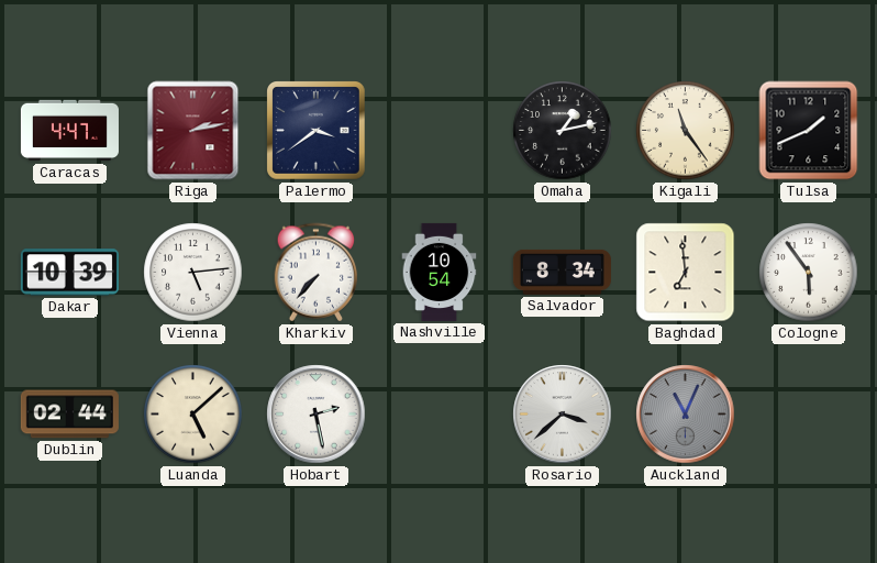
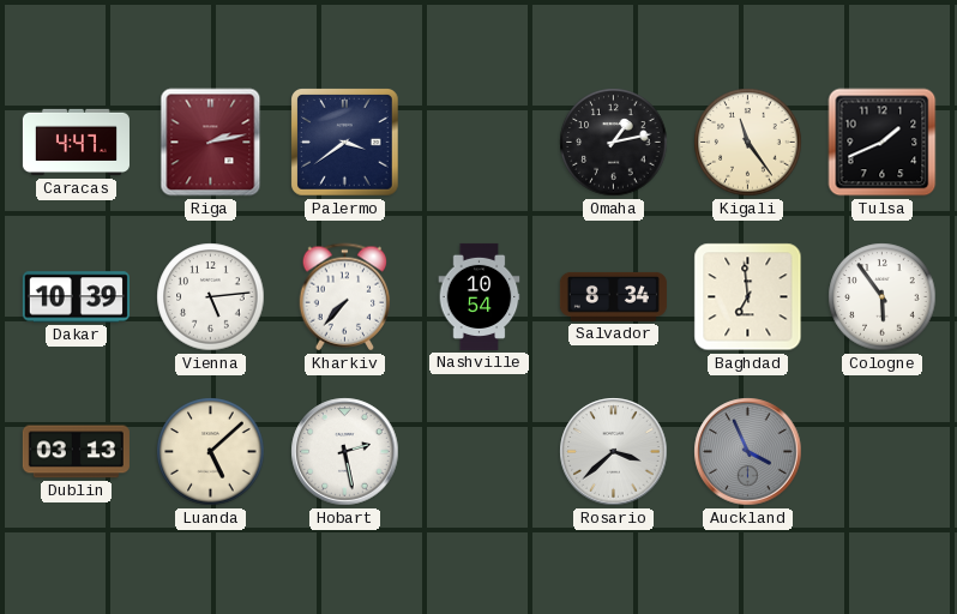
Dublin: 02:44 -> 03:13
Auckland: 11:04 -> 3:56
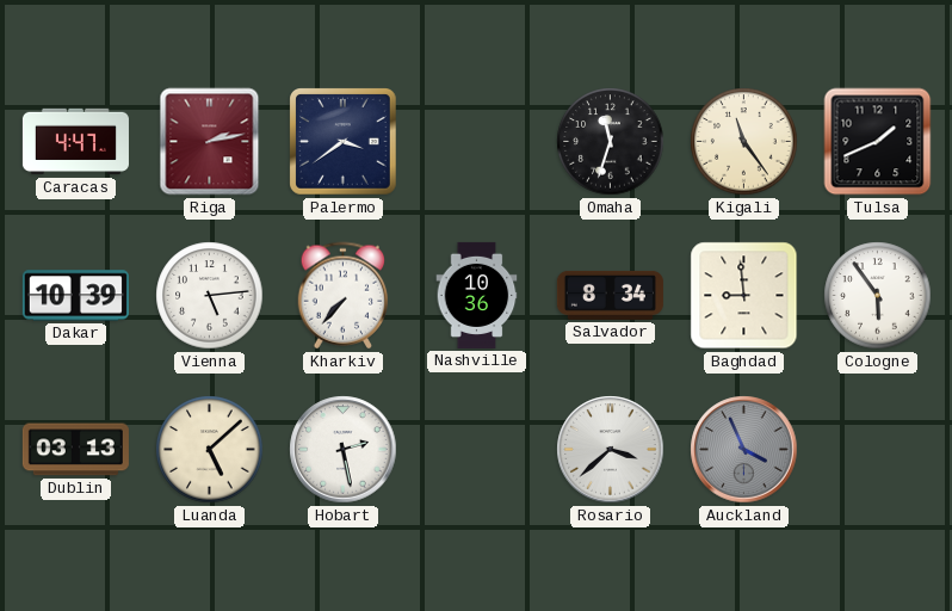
Omaha: 1:13 -> 11:33
Nashville: 10:54 -> 10:36
Baghdad: 6:59 -> 8:59
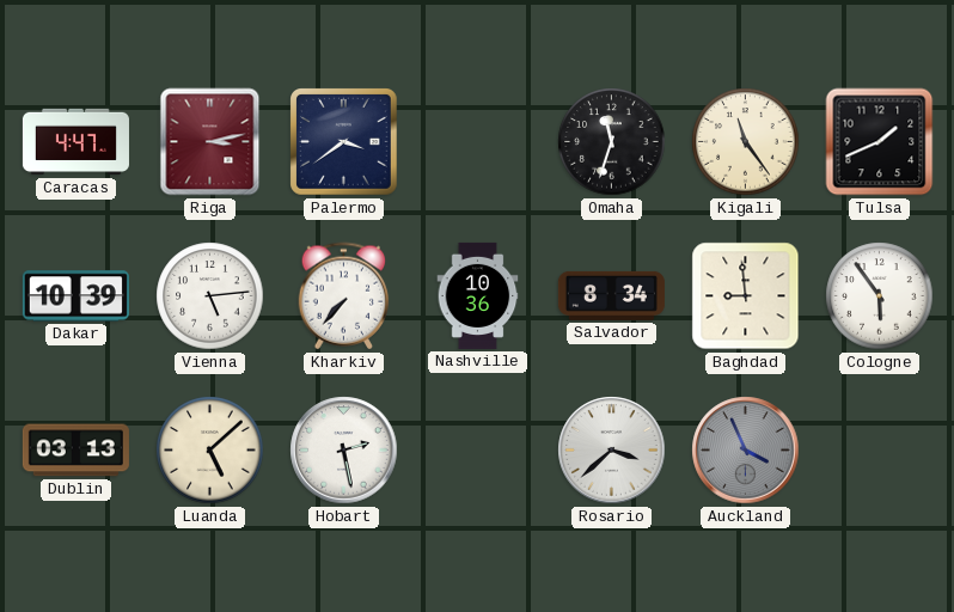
Riga: 2:13 -> 3:13
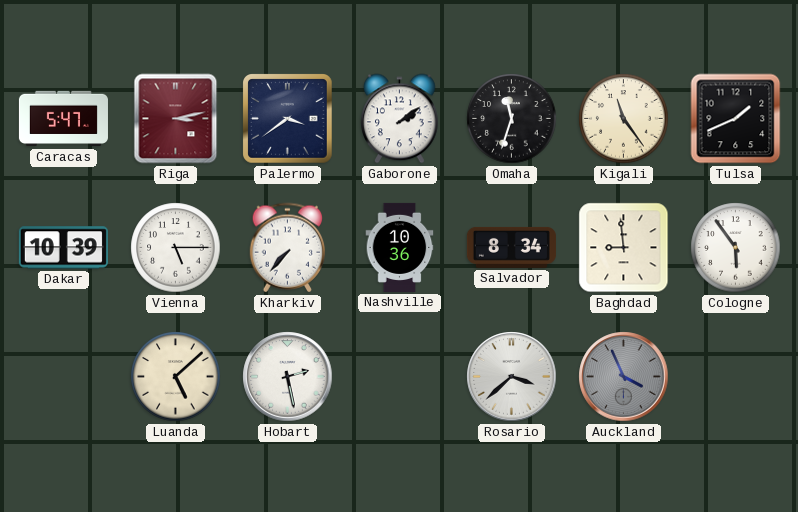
Caracas: 4:47 -> 5:47
Gaborone: none -> 2:09
Vienna: 5:14 -> 5:15
Dublin: 03:13 -> none
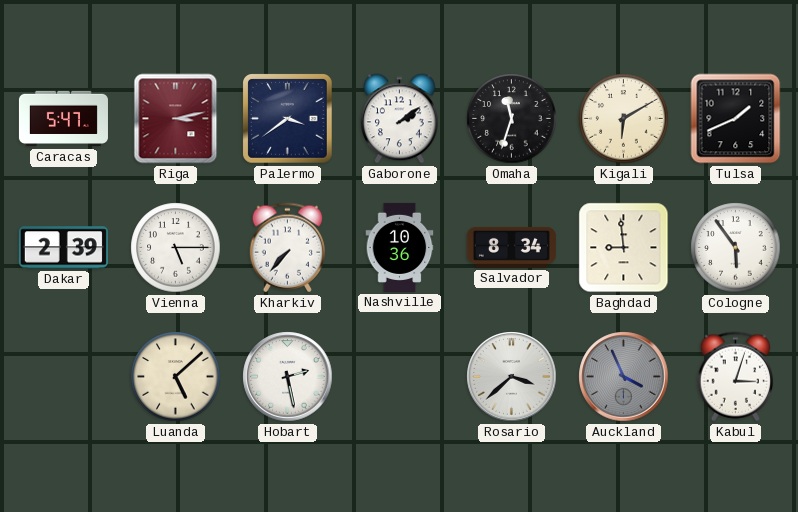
Kigali: 11:24 -> 6:10
Dakar: 10:39 -> 2:39
Kabul: none -> 3:03
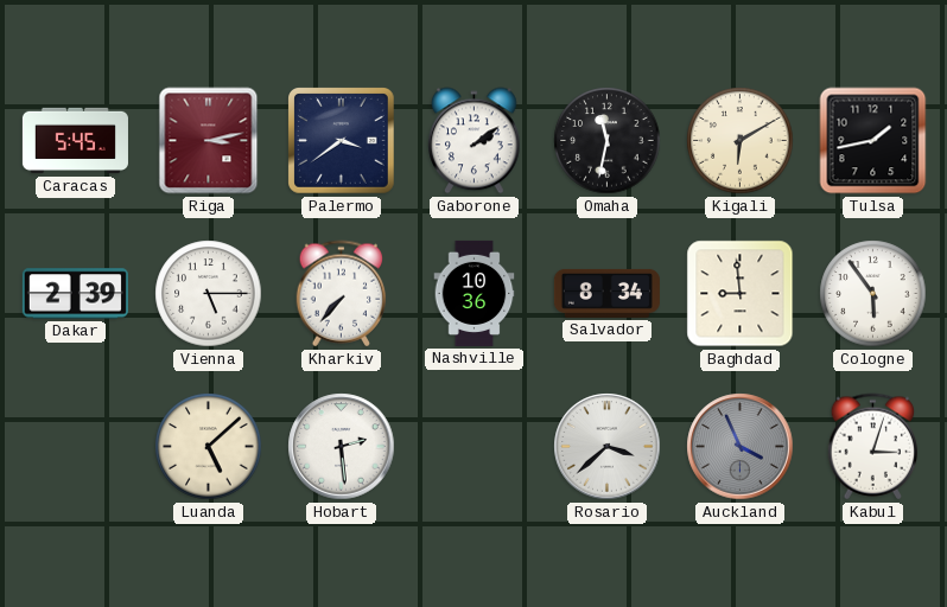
Caracas: 5:47 -> 5:45
Omaha: 11:33 -> 11:32
Tulsa: 1:41 -> 1:43
Hobart: 2:28 -> 2:29
